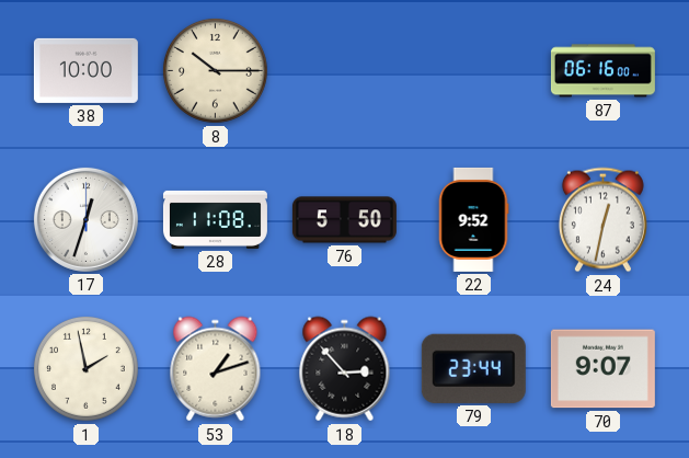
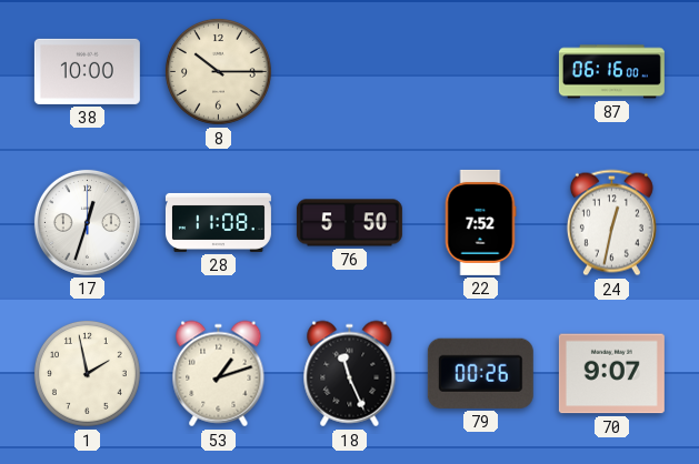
22: 9:52 -> 7:52
18: 2:53 -> 11:26
79: 23:44 -> 00:26
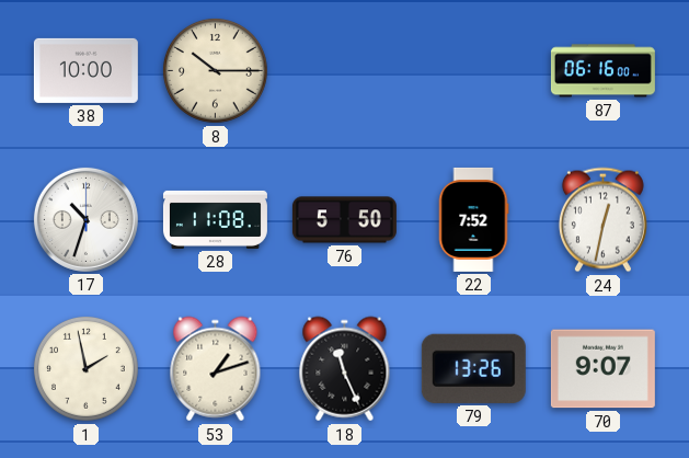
17: 12:33 -> 10:33
79: 00:26 -> 13:26
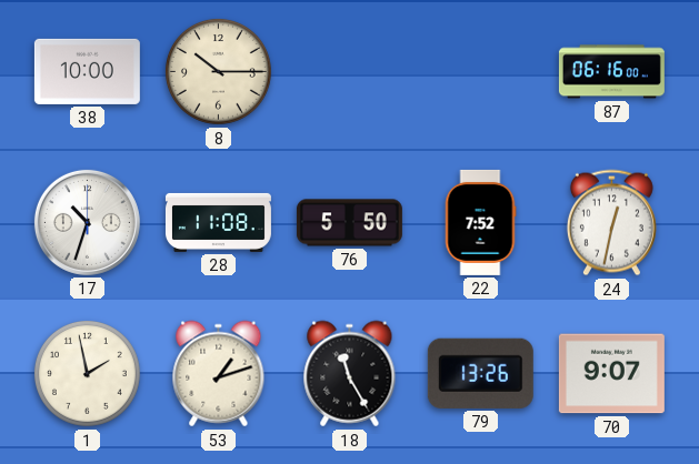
18: 11:26 -> 11:25
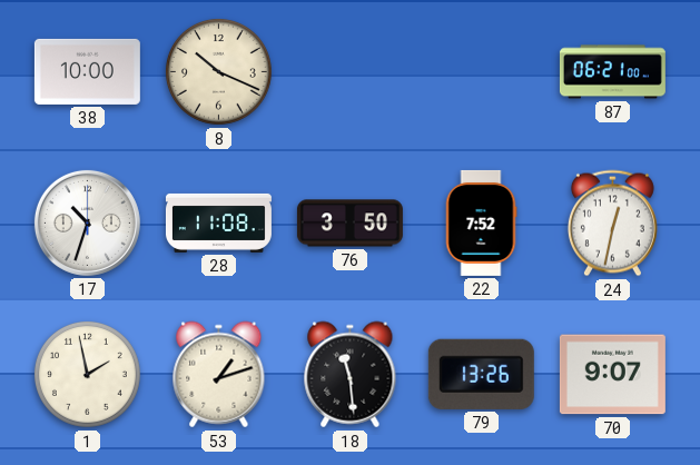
8: 10:15 -> 10:19
87: 06:16 -> 06:21
76: 5:50 -> 3:50
18: 11:25 -> 11:29
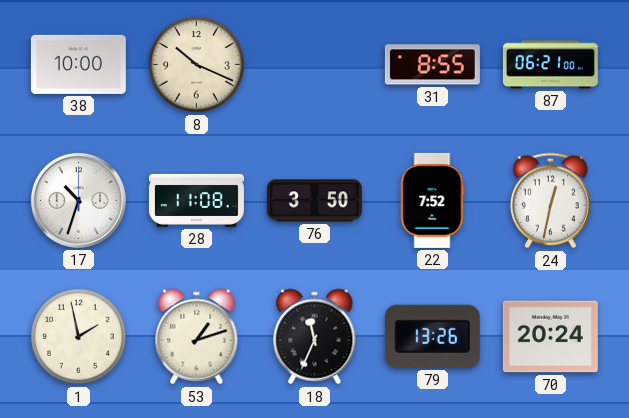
31: none -> 8:55
18: 11:29 -> 11:34
70: 9:07 -> 20:24
